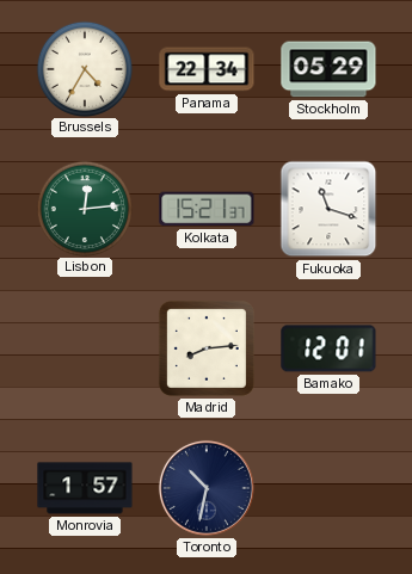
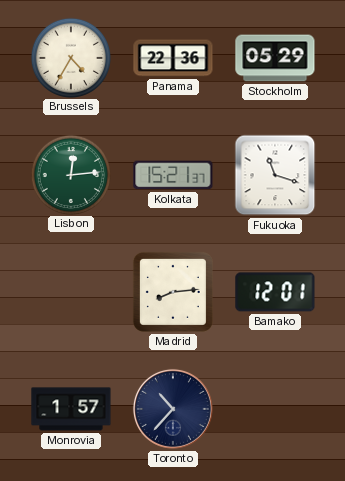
Panama: 22:34 -> 22:36
Toronto: 10:32 -> 10:37
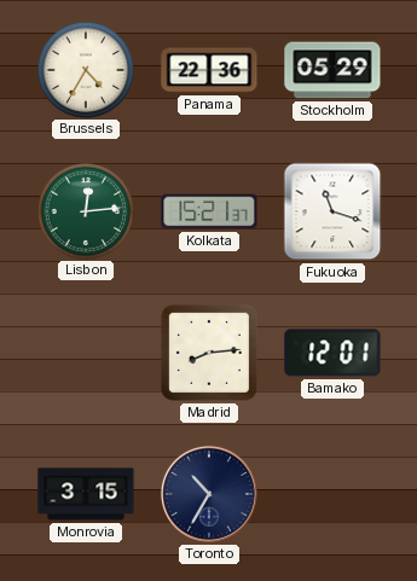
Monrovia: 1:57 -> 3:15
Toronto: 10:37 -> 10:35
